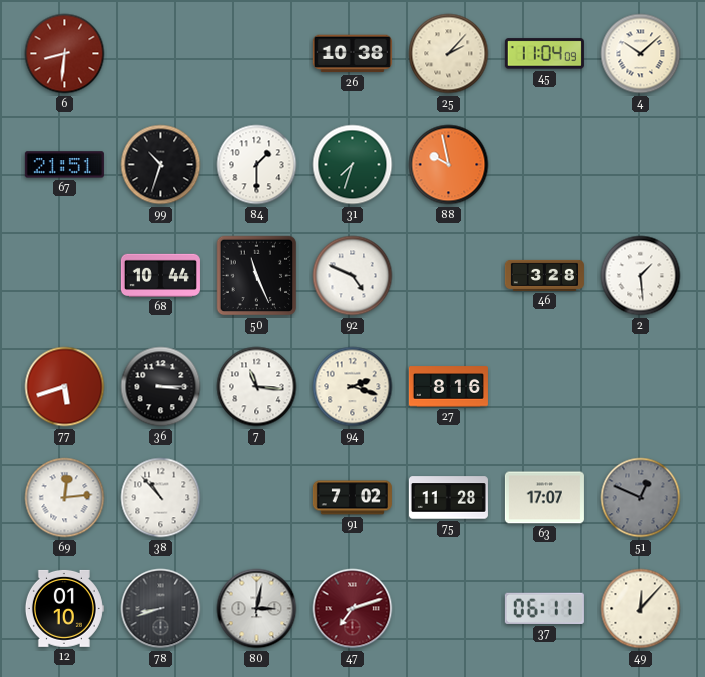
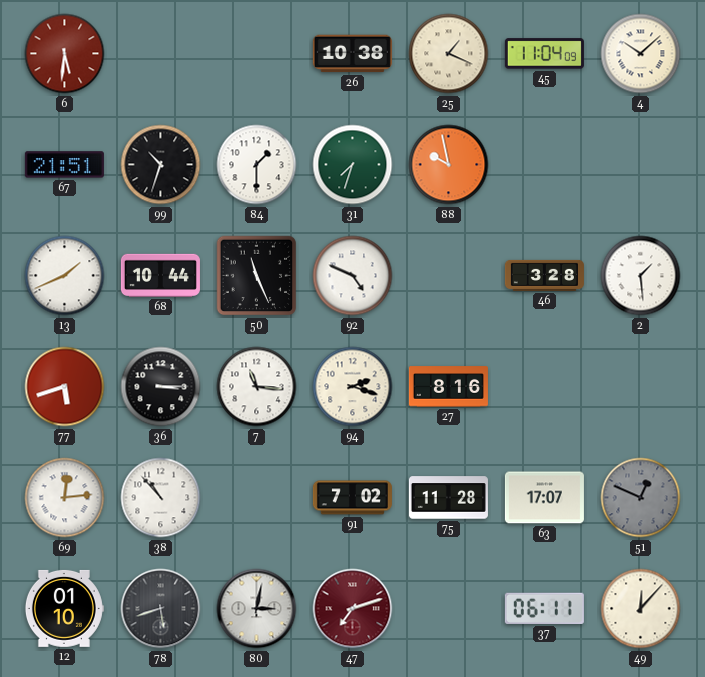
6: 8:31 -> 5:31
25: 2:07 -> 1:19
13: none -> 1:41
78: 8:42 -> 5:42
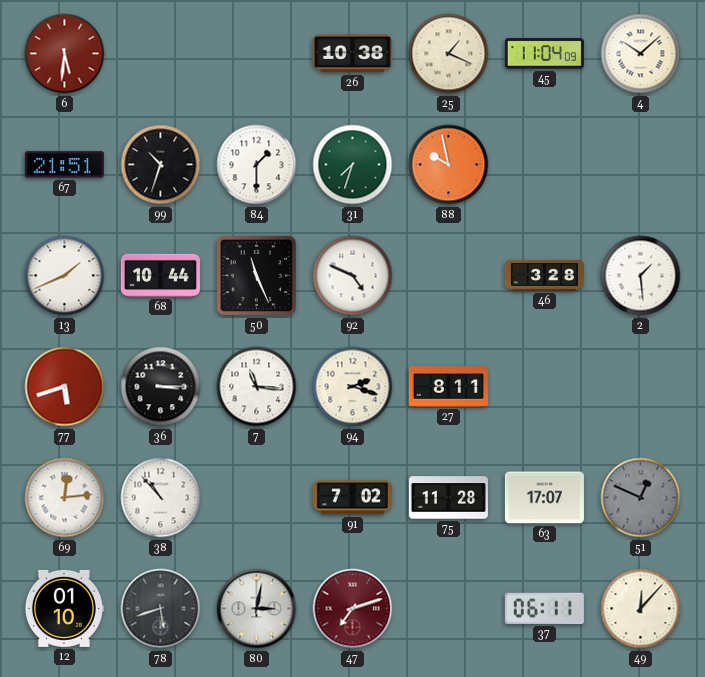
27: 8:16 -> 8:11
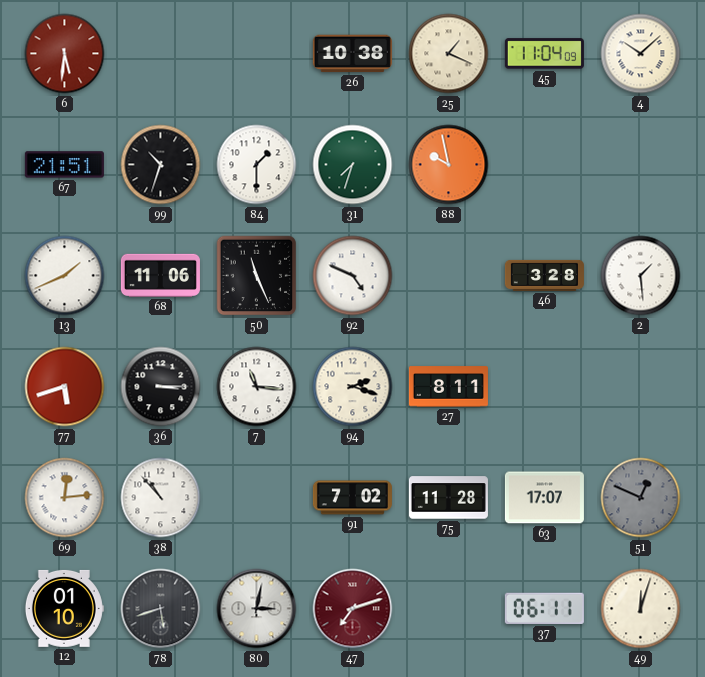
68: 10:44 -> 11:06
49: 12:07 -> 12:03
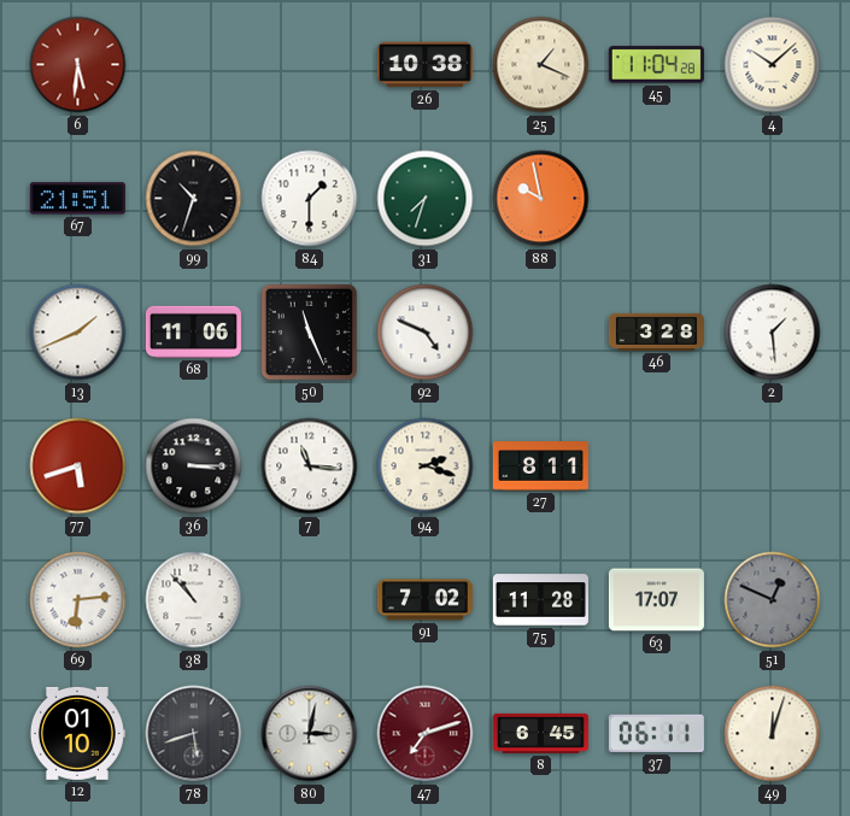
45: 11:04:09 -> 11:04:28
69: 12:14 -> 6:14
8: none -> 6:45
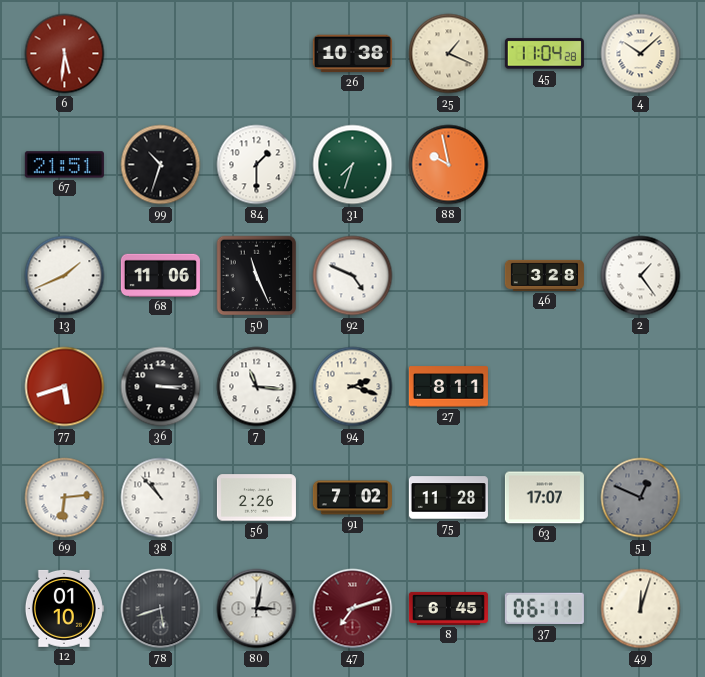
2: 1:29 -> 1:24
56: none -> 2:26
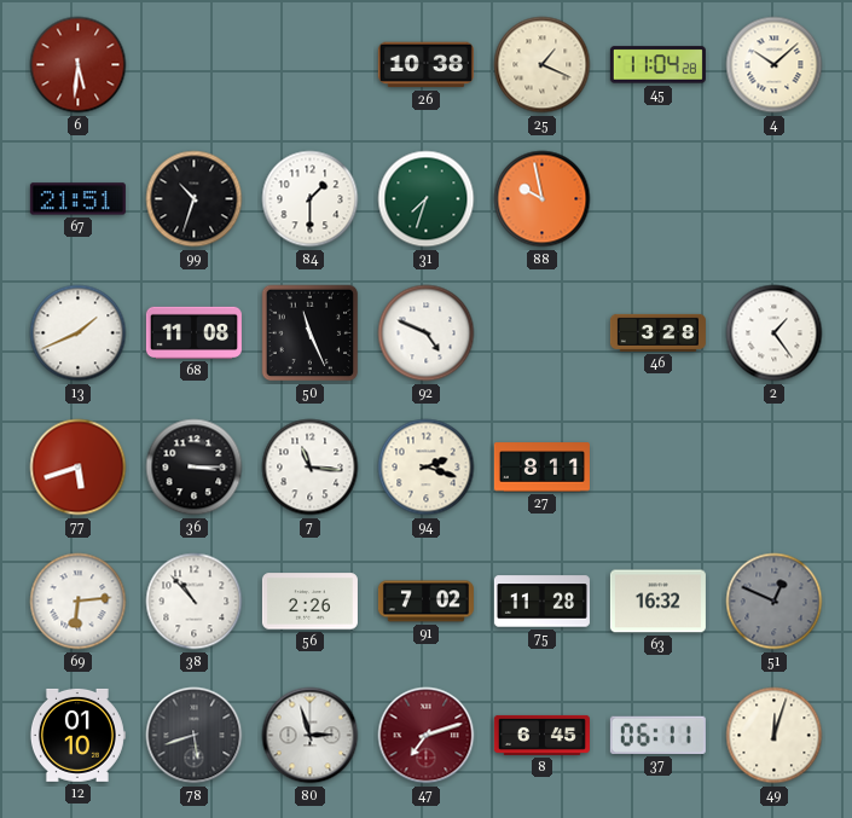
68: 11:06 -> 11:08
63: 17:07 -> 16:32
80: 3:02 -> 2:57
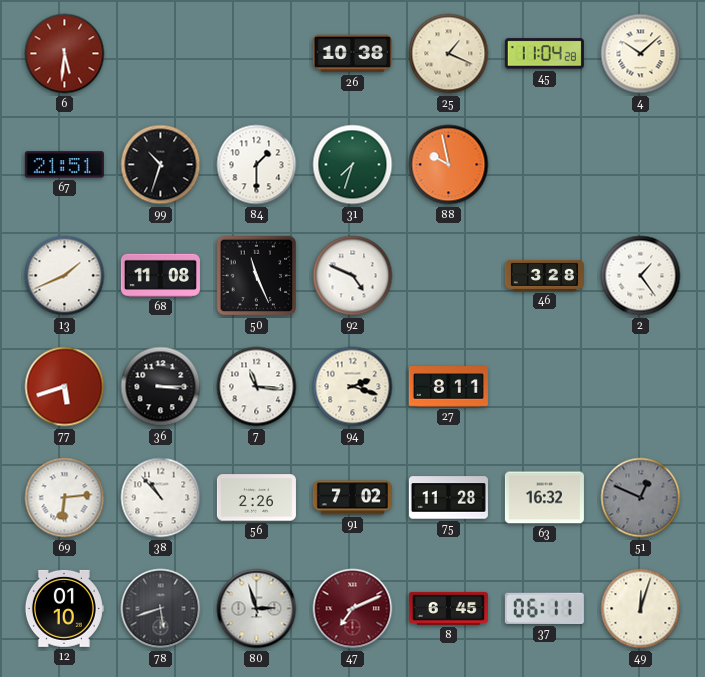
47: 7:12 -> 7:11
